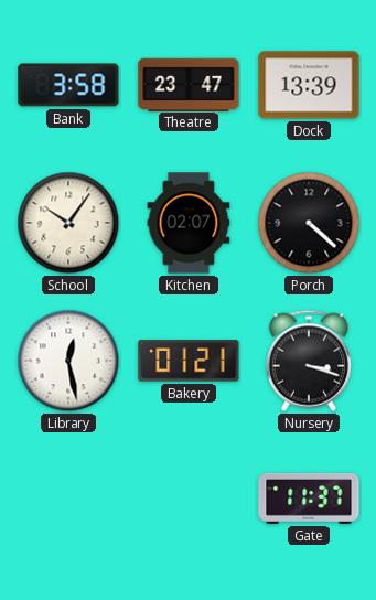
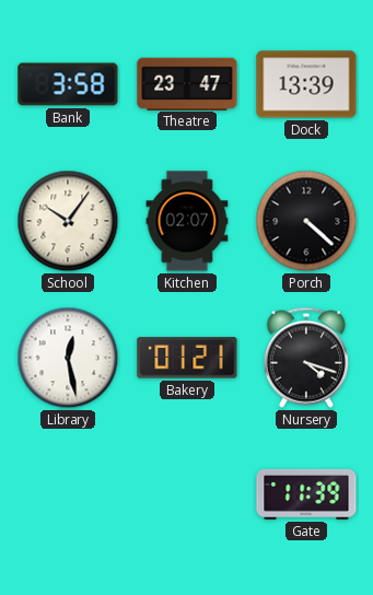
Nursery: 3:18 -> 4:18
Gate: 11:37 -> 11:39
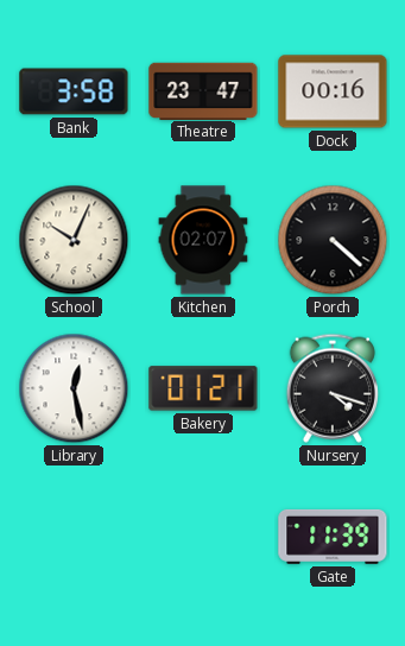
Dock: 13:39 -> 00:16
School: 10:06 -> 10:04
